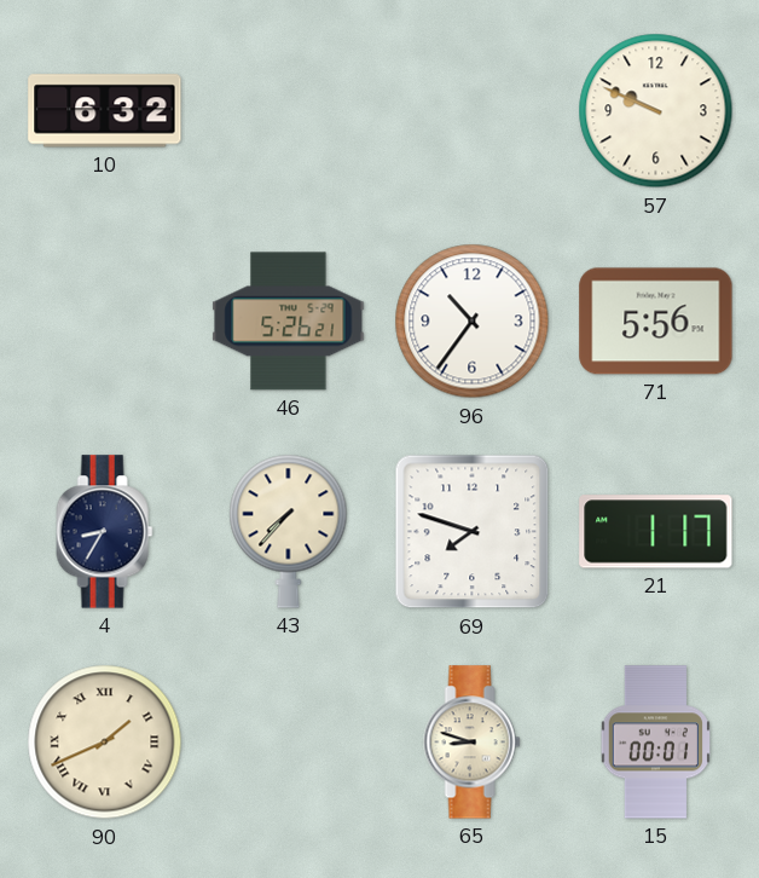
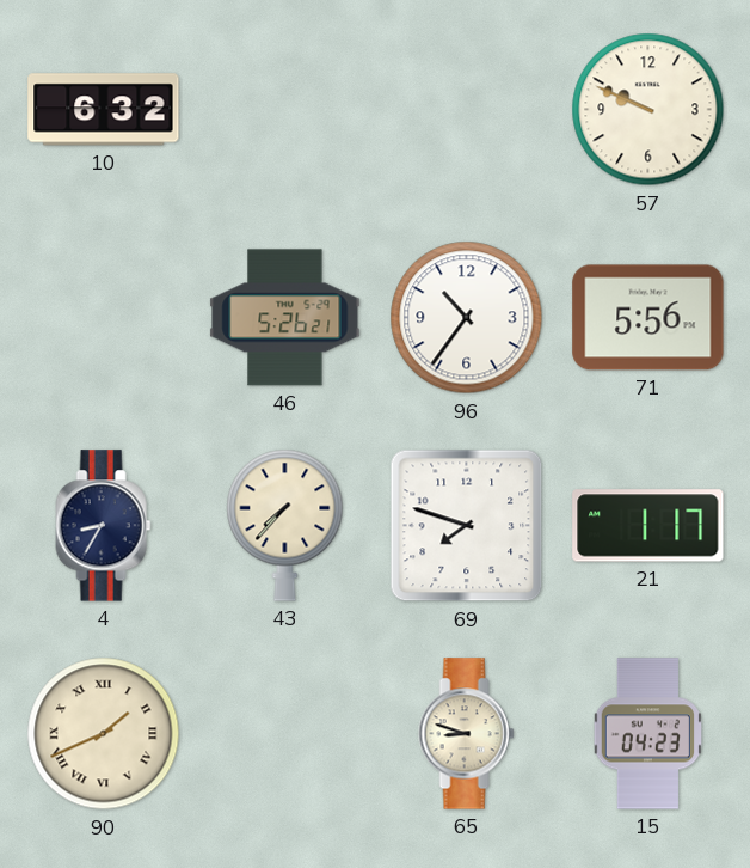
15: 00:01 -> 04:23
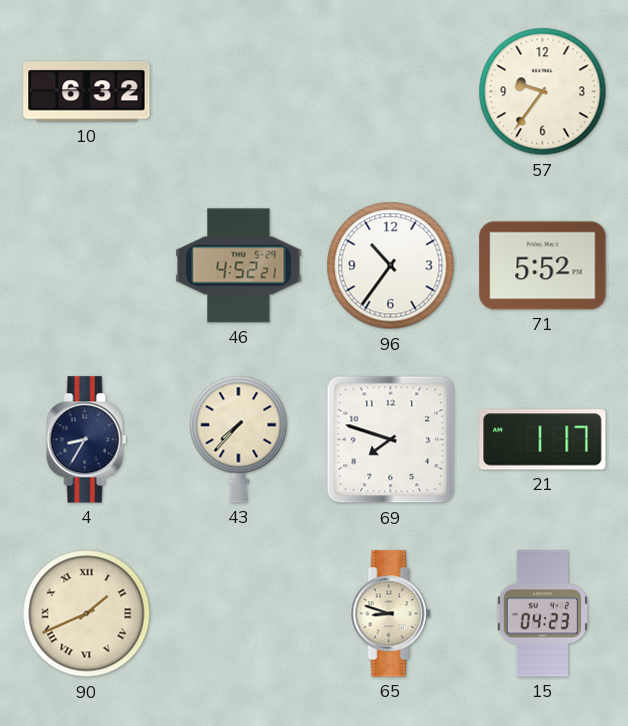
57: 9:49 -> 9:36
46: 5:26 -> 4:52
71: 5:56 -> 5:52
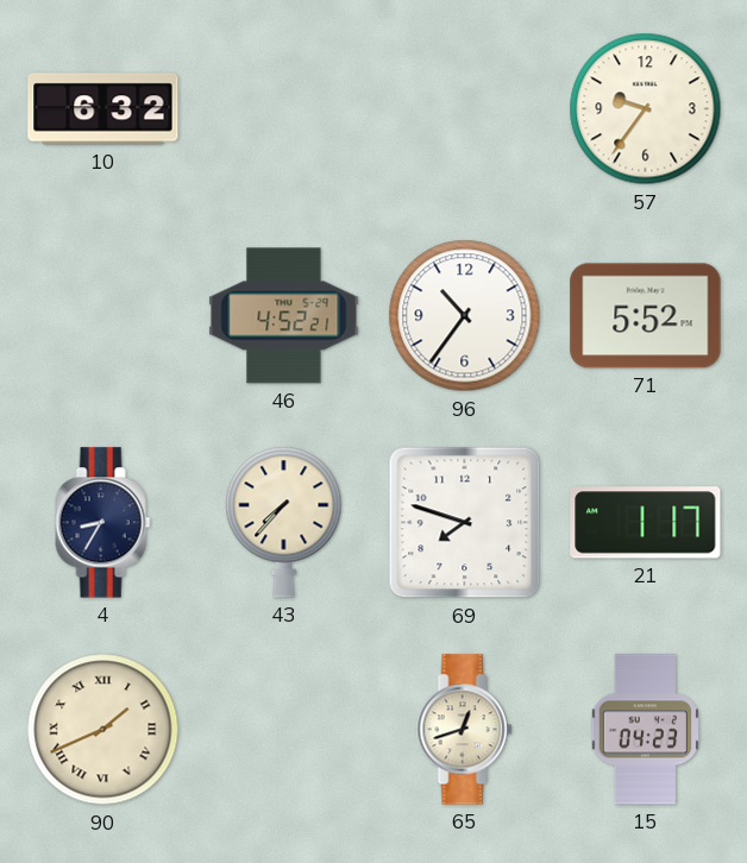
65: 8:48 -> 12:42
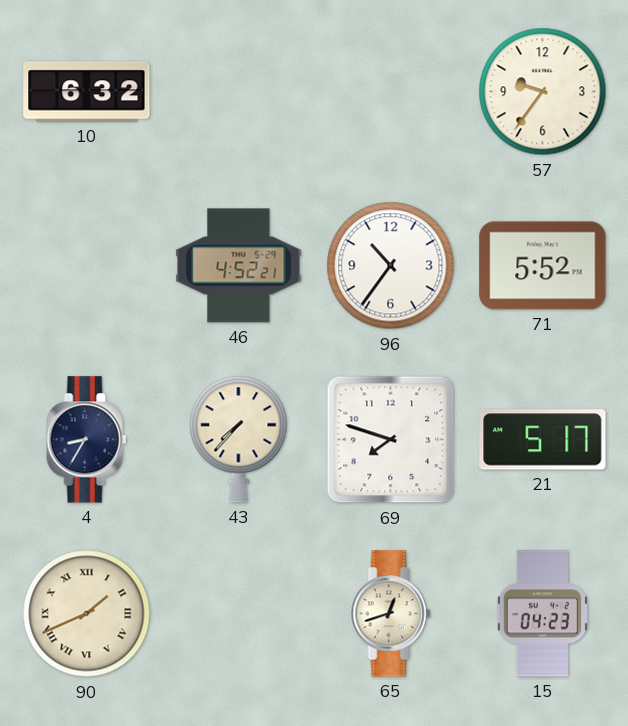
21: 1:17 -> 5:17
